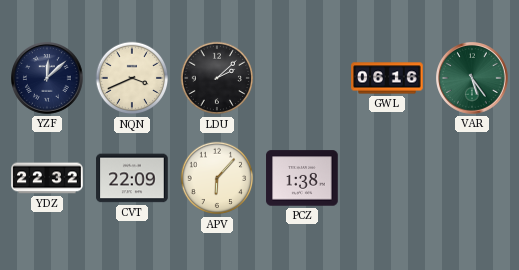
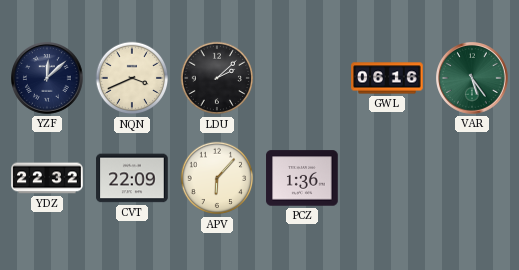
PCZ: 1:38 -> 1:36
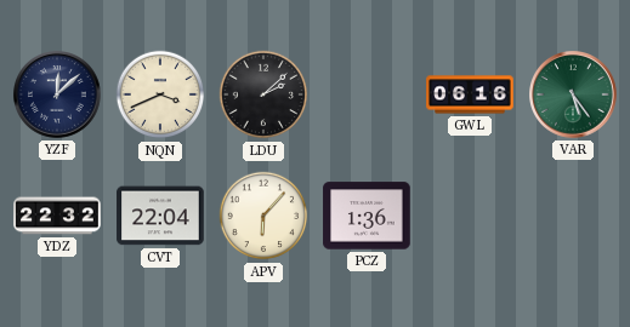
CVT: 22:09 -> 22:04
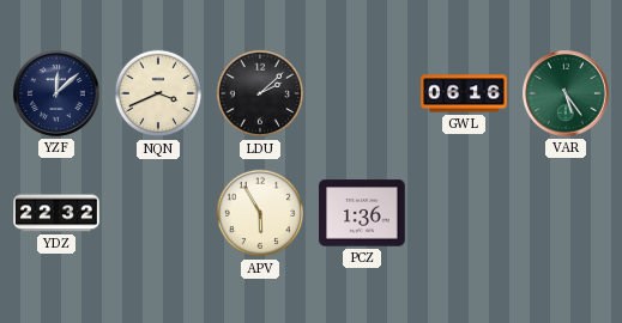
CVT: 22:04 -> none
APV: 6:07 -> 5:55
